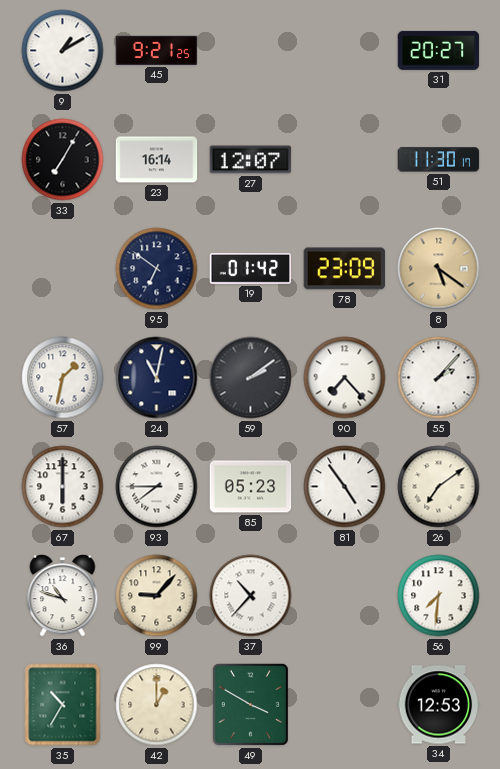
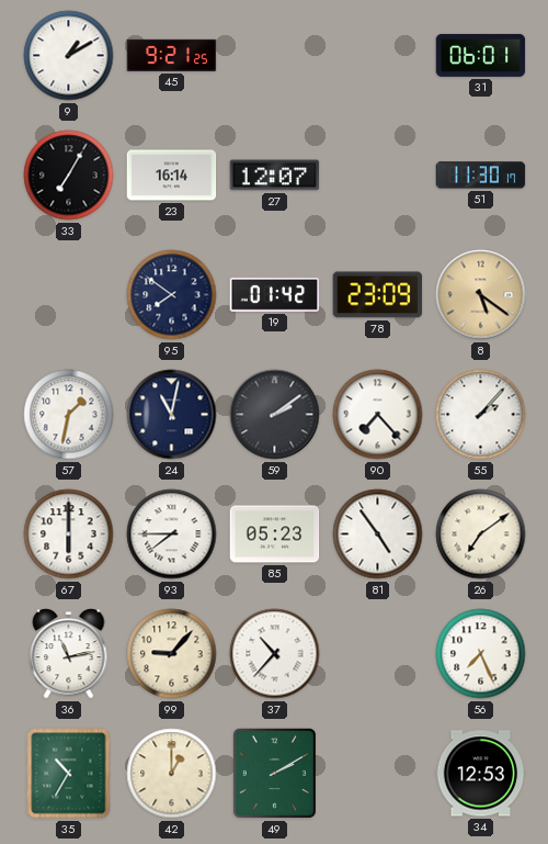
31: 20:27 -> 06:01
95: 6:51 -> 7:51
36: 10:48 -> 11:13
56: 7:31 -> 7:26
49: 3:50 -> 2:10
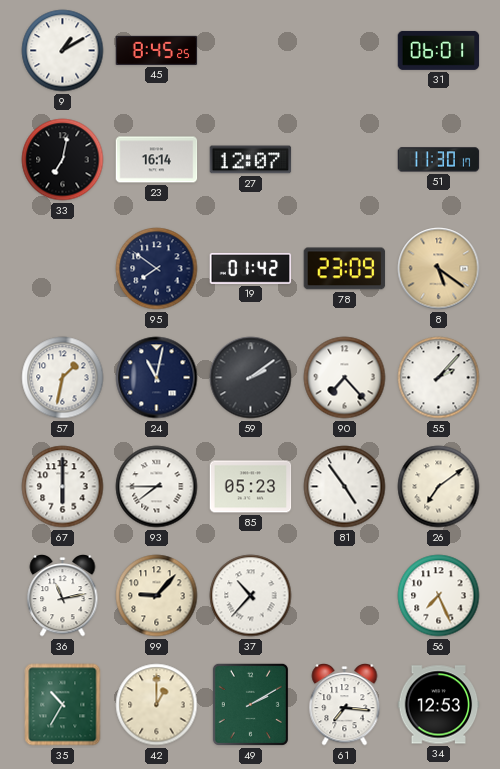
45: 9:21 -> 8:45
33: 7:05 -> 7:02
61: none -> 7:16
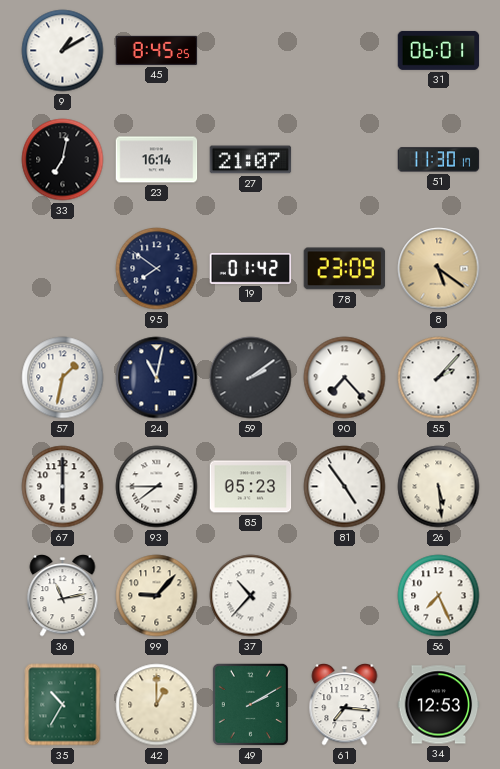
27: 12:07 -> 21:07
26: 7:09 -> 5:29
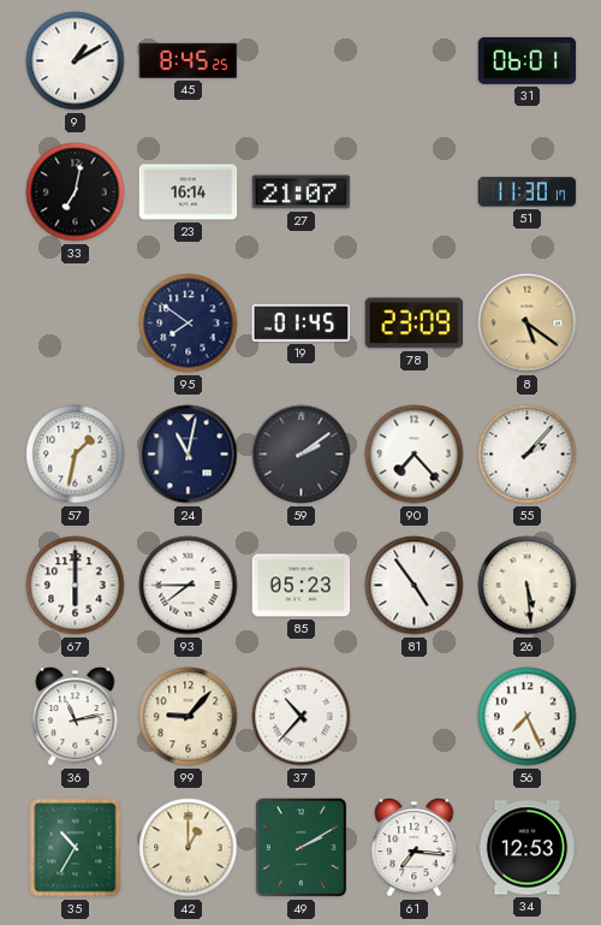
19: 01:42 -> 01:45
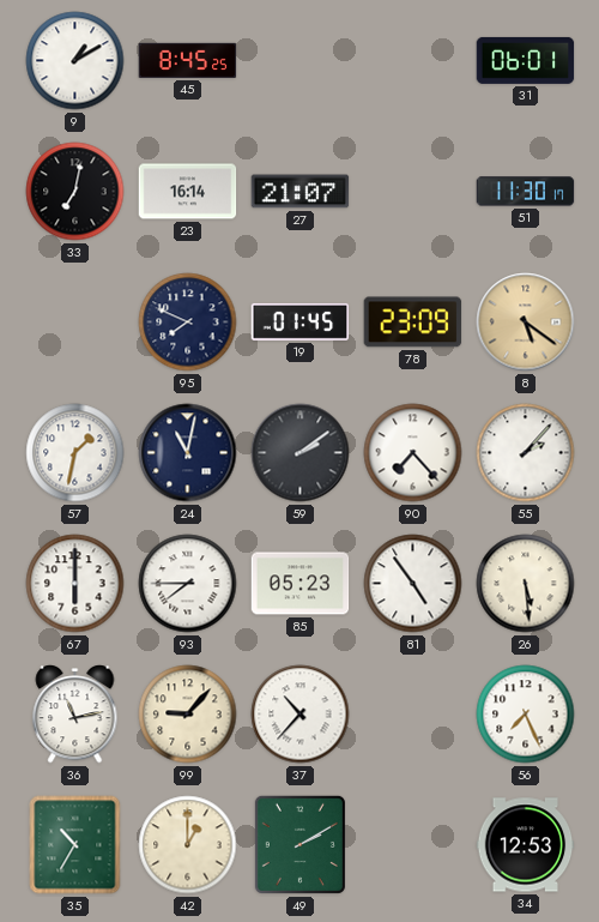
95: 7:51 -> 7:49
61: 7:16 -> none
